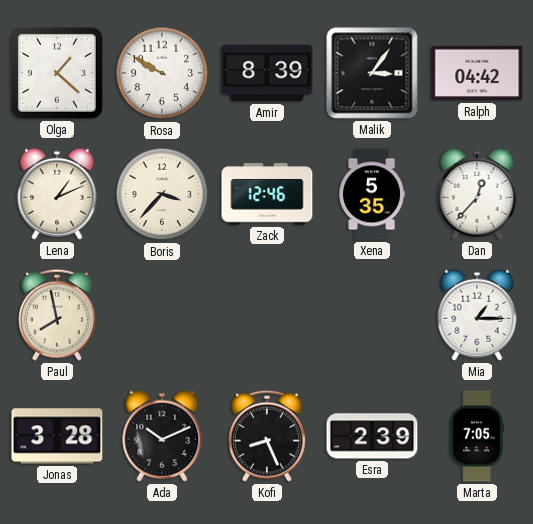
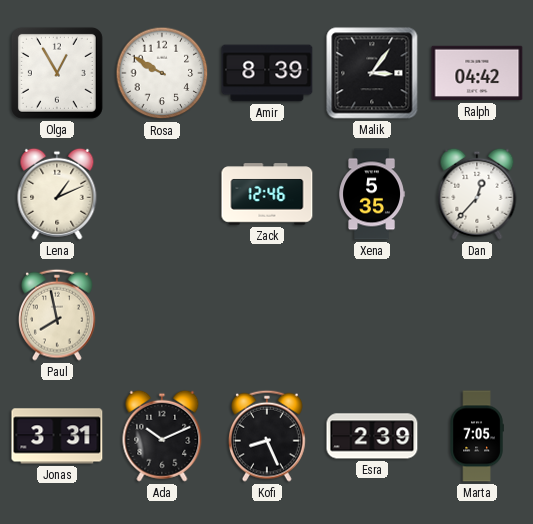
Olga: 1:22 -> 12:55
Boris: 3:37 -> none
Mia: 1:15 -> none
Jonas: 3:28 -> 3:31
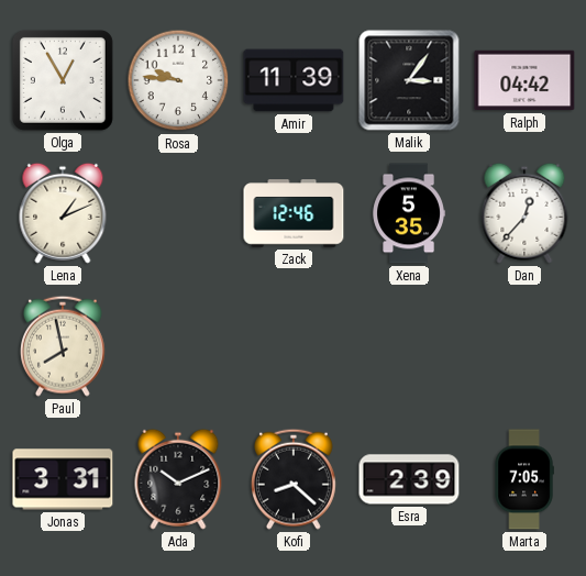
Rosa: 9:50 -> 9:46
Amir: 8:39 -> 11:39
Kofi: 8:26 -> 8:22
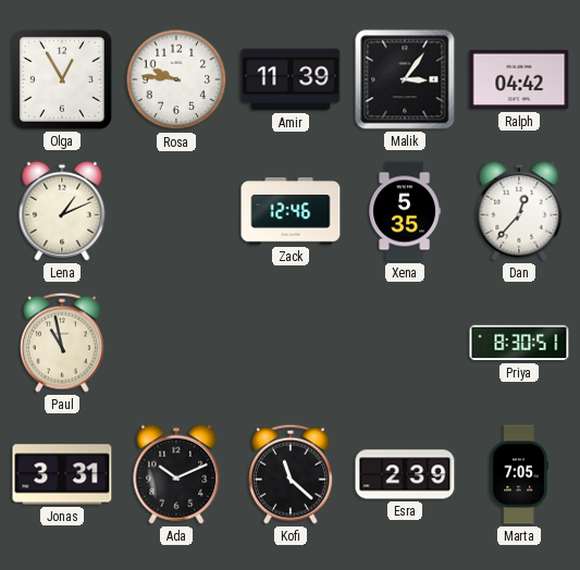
Paul: 7:58 -> 10:58
Priya: none -> 8:30
Kofi: 8:22 -> 11:22
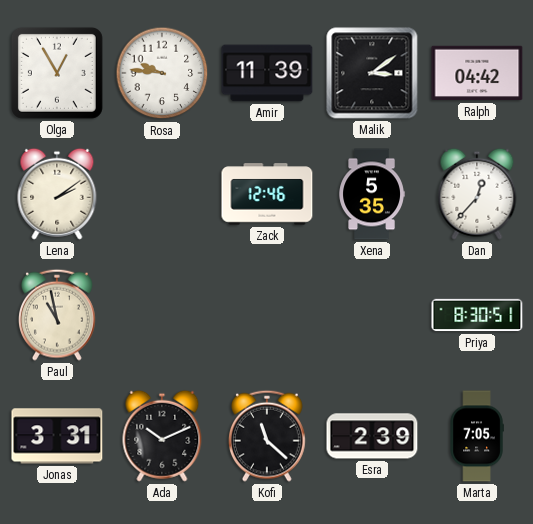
Malik: 3:06 -> 3:09
Lena: 1:11 -> 2:09
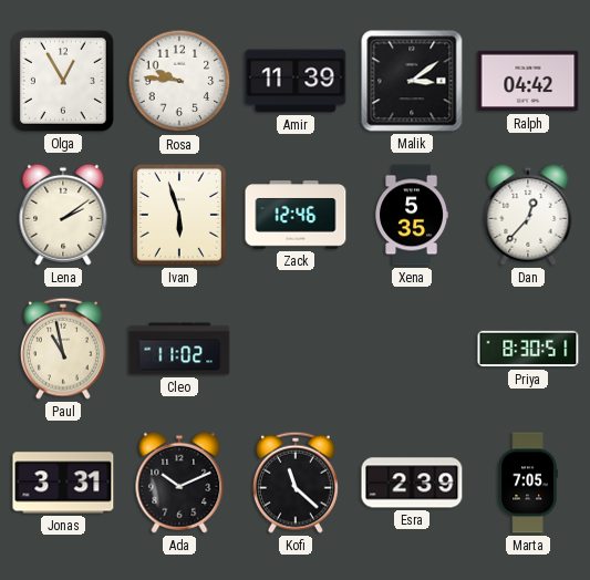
Ivan: none -> 5:57
Cleo: none -> 11:02
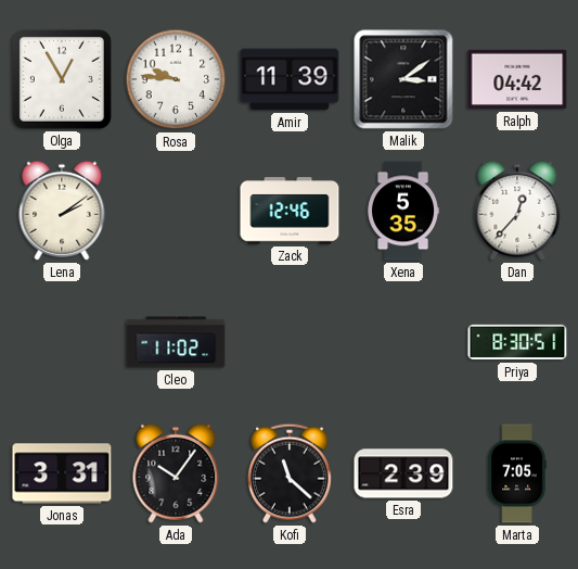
Ivan: 5:57 -> none
Paul: 10:58 -> none
Ada: 10:11 -> 10:06
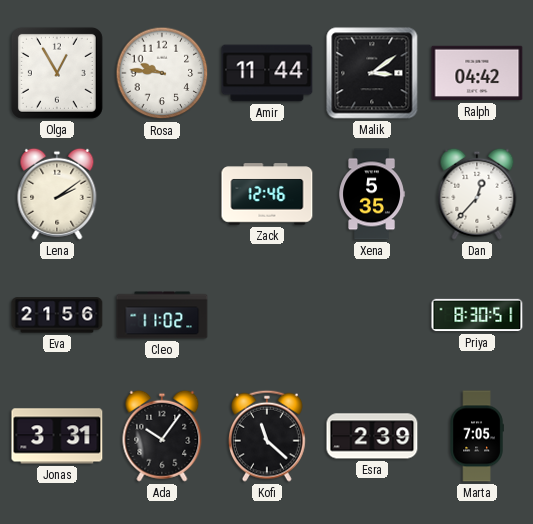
Amir: 11:39 -> 11:44
Eva: none -> 21:56
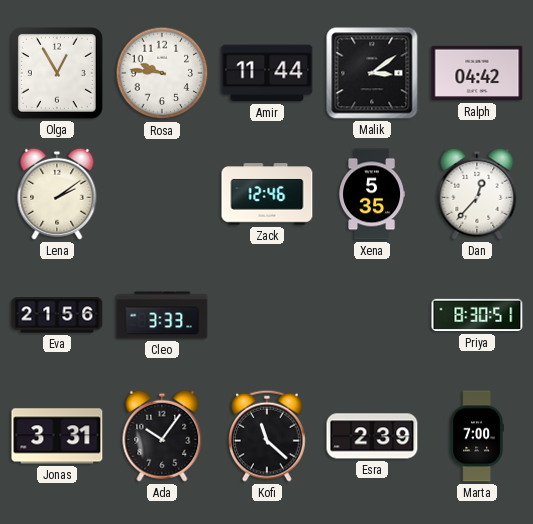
Cleo: 11:02 -> 3:33
Marta: 7:05 -> 7:00
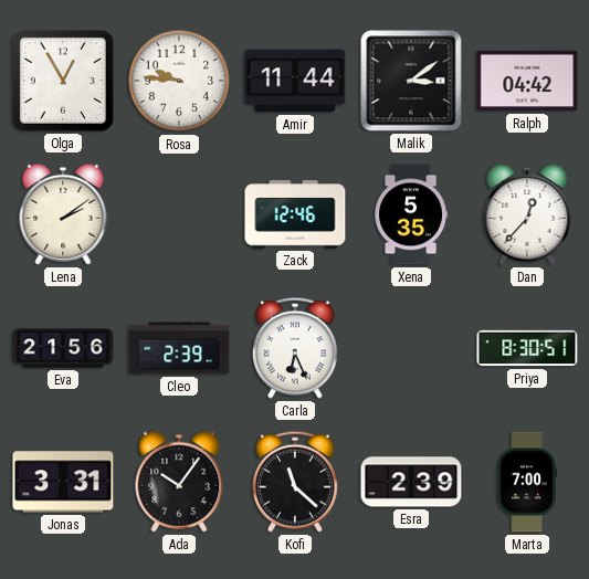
Cleo: 3:33 -> 2:39
Carla: none -> 6:26
